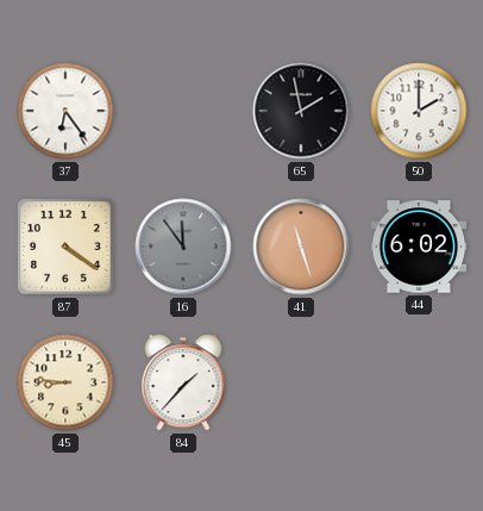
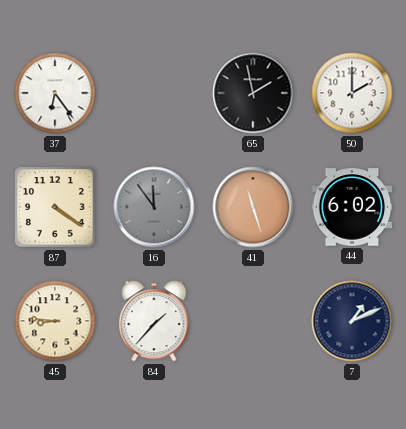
7: none -> 1:11
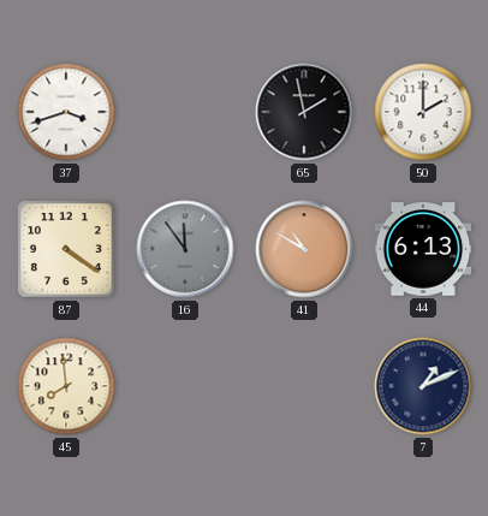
37: 6:24 -> 3:42
41: 11:27 -> 10:50
44: 6:02 -> 6:13
45: 8:46 -> 7:59
84: 1:37 -> none
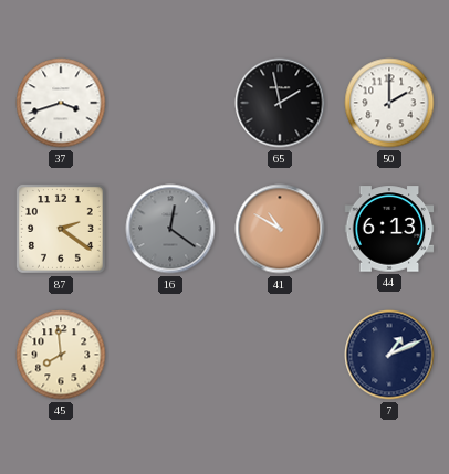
87: 4:21 -> 2:21
16: 11:54 -> 12:21
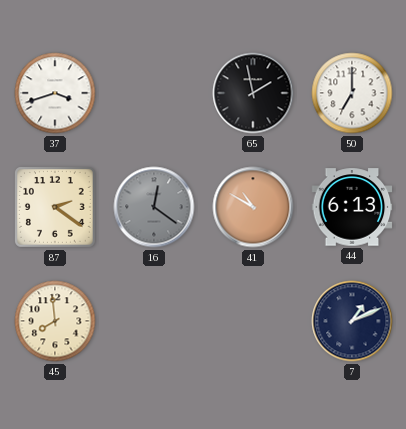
50: 2:00 -> 7:00
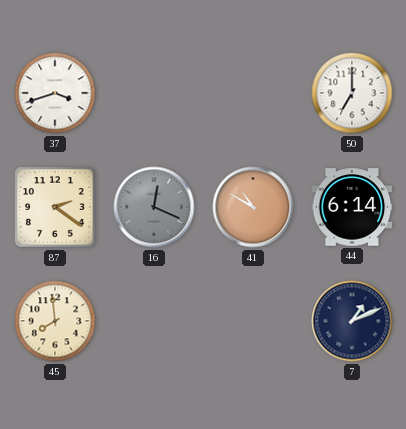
65: 1:58 -> none
16: 12:21 -> 12:19
44: 6:13 -> 6:14
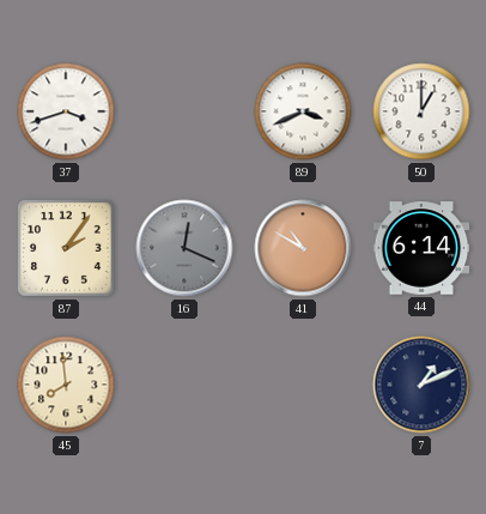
89: none -> 3:41
50: 7:00 -> 1:00
87: 2:21 -> 2:06
